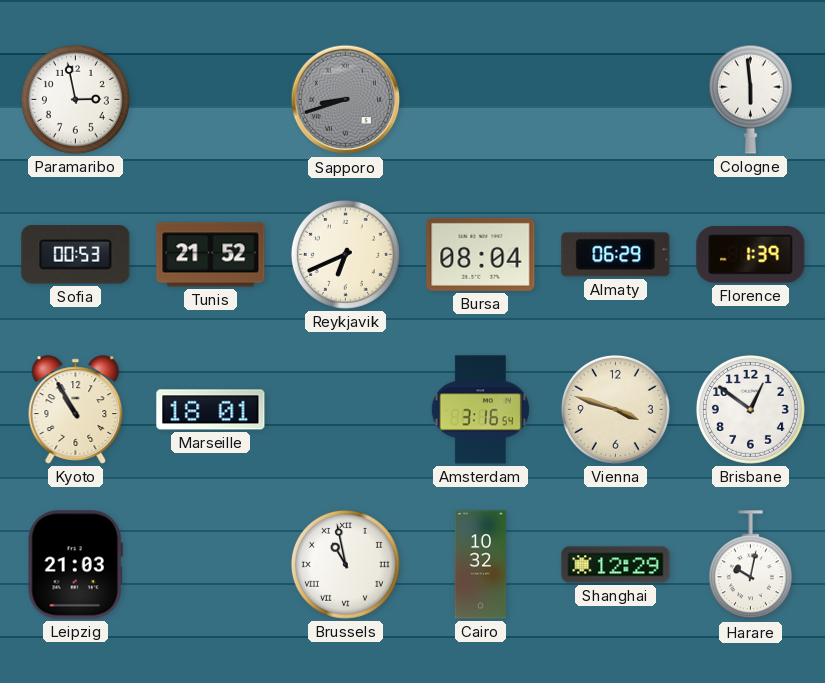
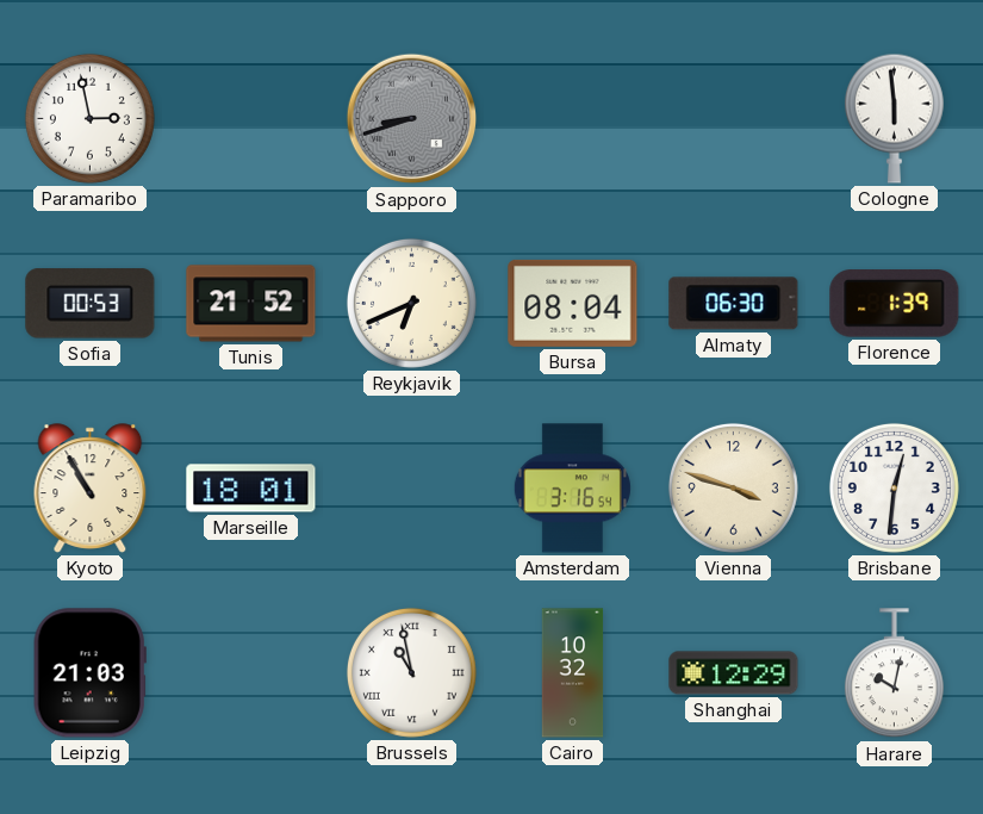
Almaty: 06:29 -> 06:30
Brisbane: 12:51 -> 12:31
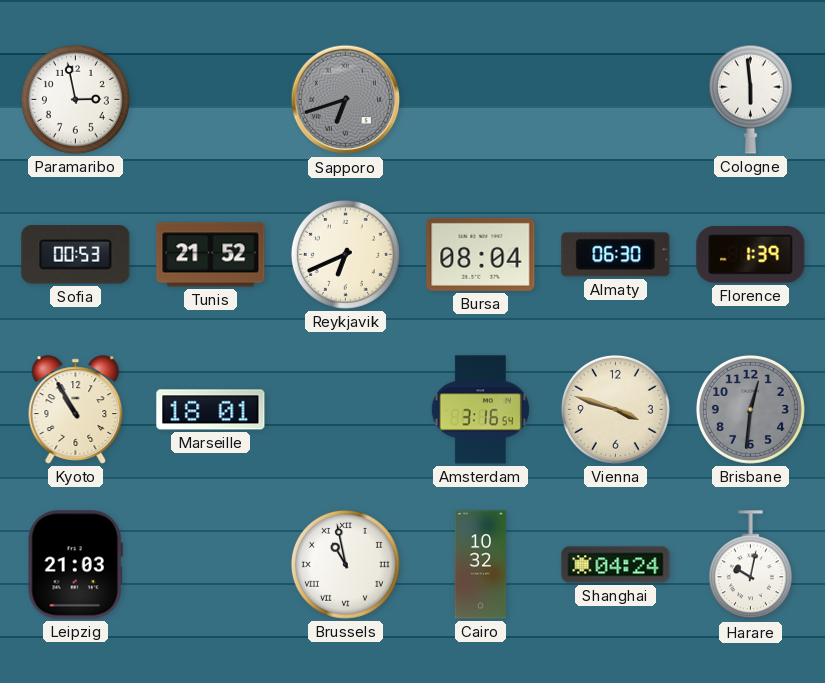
Sapporo: 8:42 -> 6:42
Brisbane dial: white -> grey
Shanghai: 12:29 -> 04:24
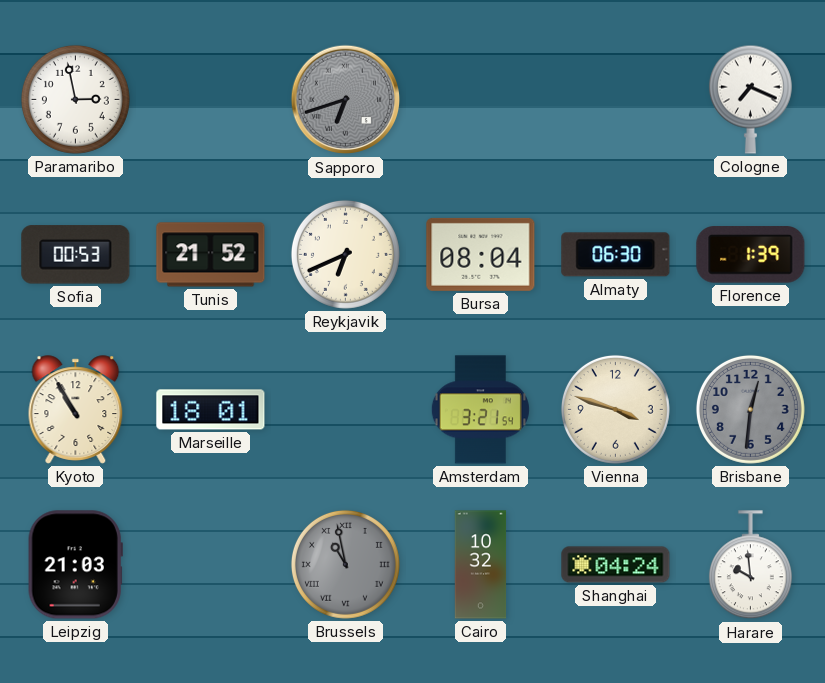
Cologne: 5:59 -> 7:19
Amsterdam: 3:16 -> 3:21
Brussels dial: white -> grey
Harare: 10:02 -> 9:59
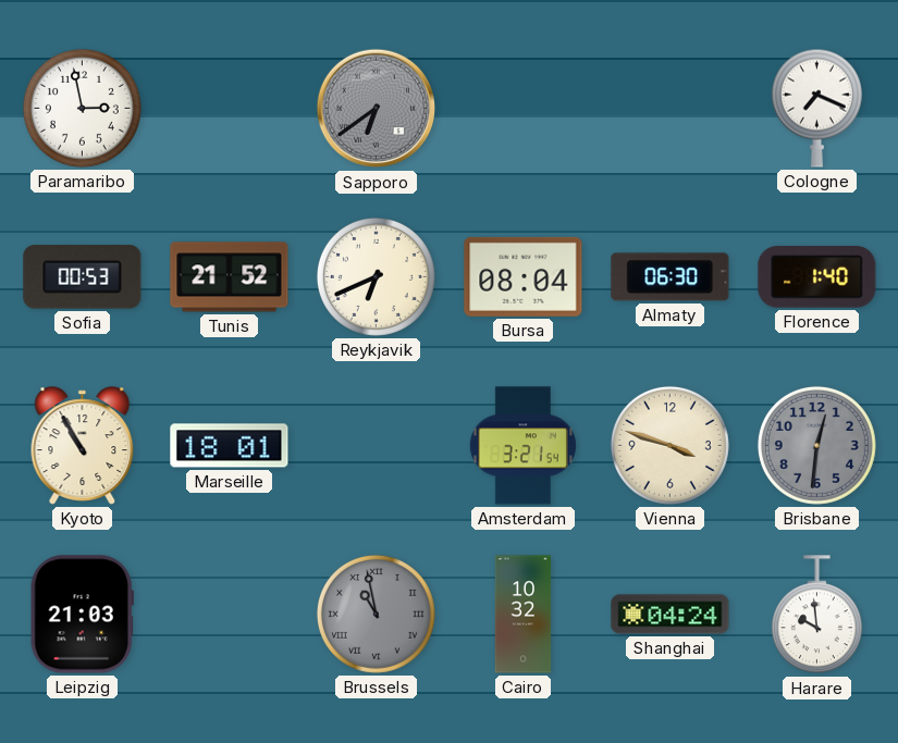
Sapporo: 6:42 -> 6:39
Florence: 1:39 -> 1:40
